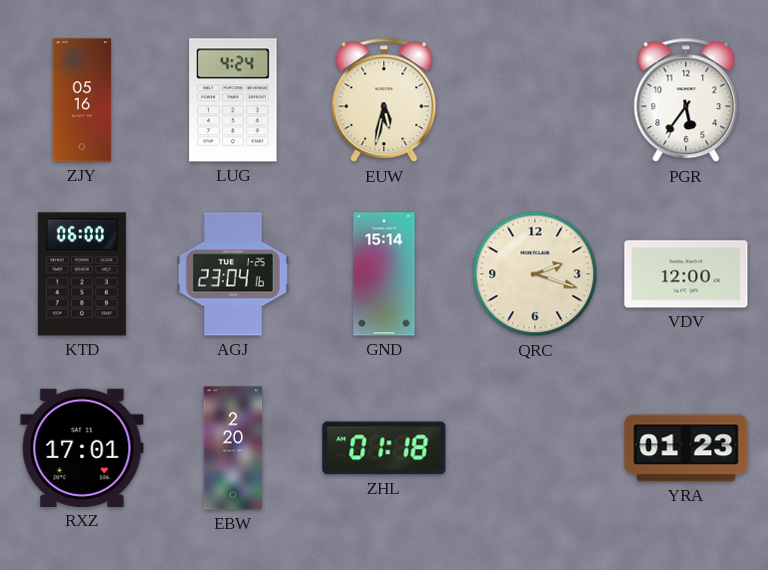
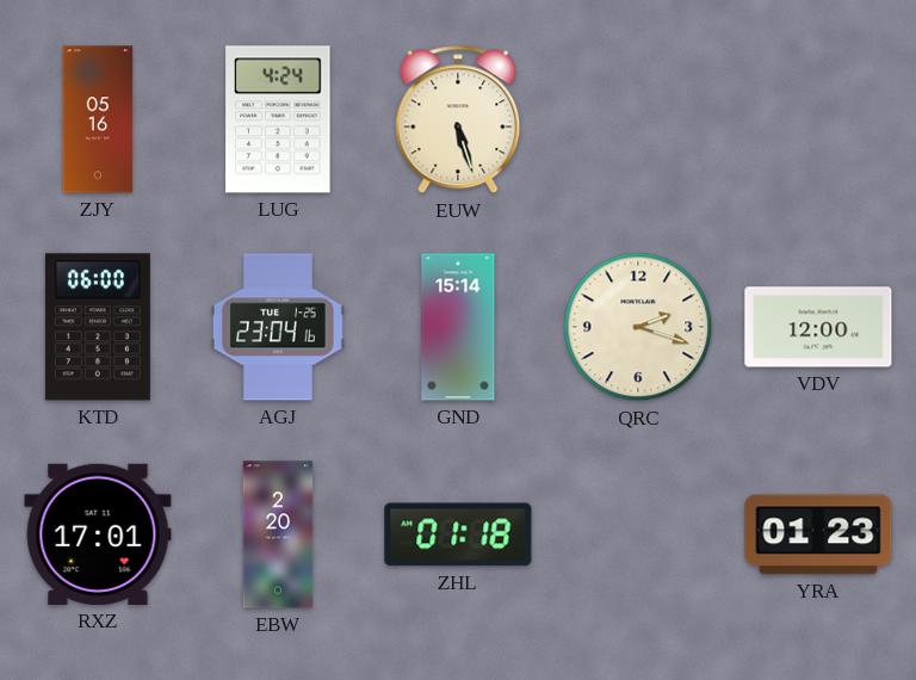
EUW: 5:32 -> 5:27
PGR: 5:36 -> none
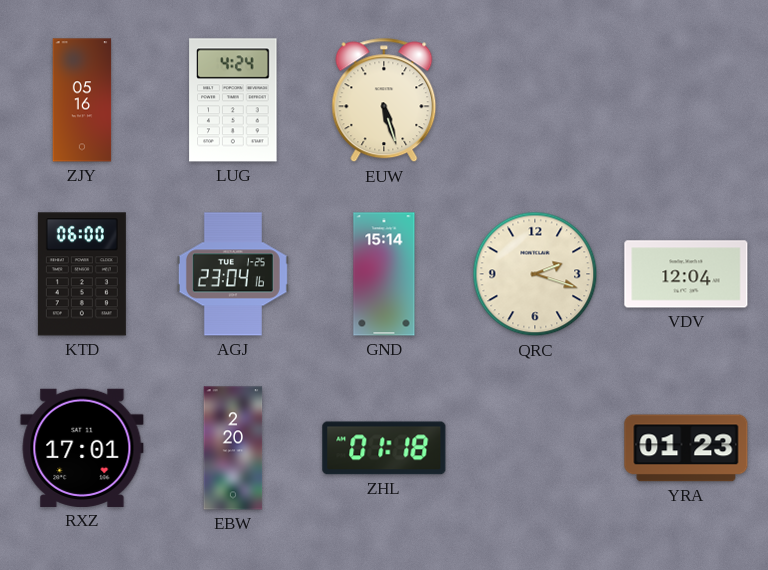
VDV: 12:00 -> 12:04
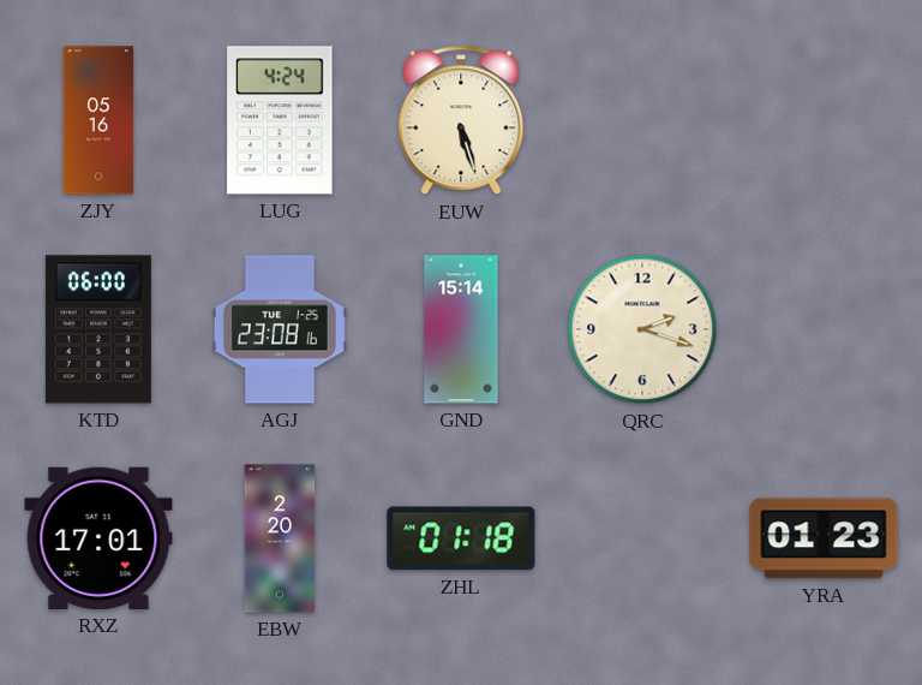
AGJ: 23:04 -> 23:08
VDV: 12:04 -> none
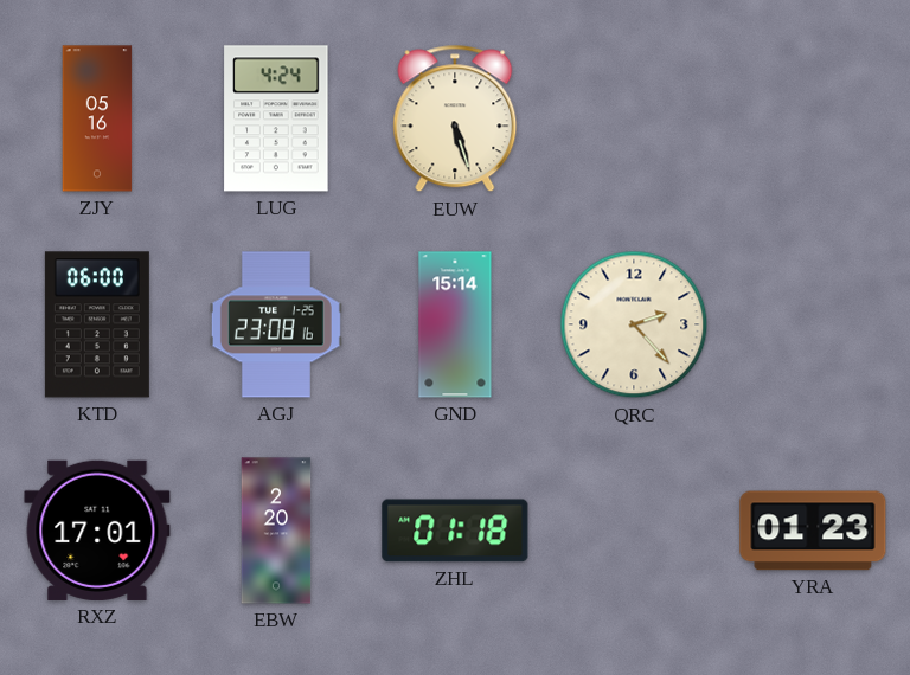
QRC: 2:18 -> 2:23
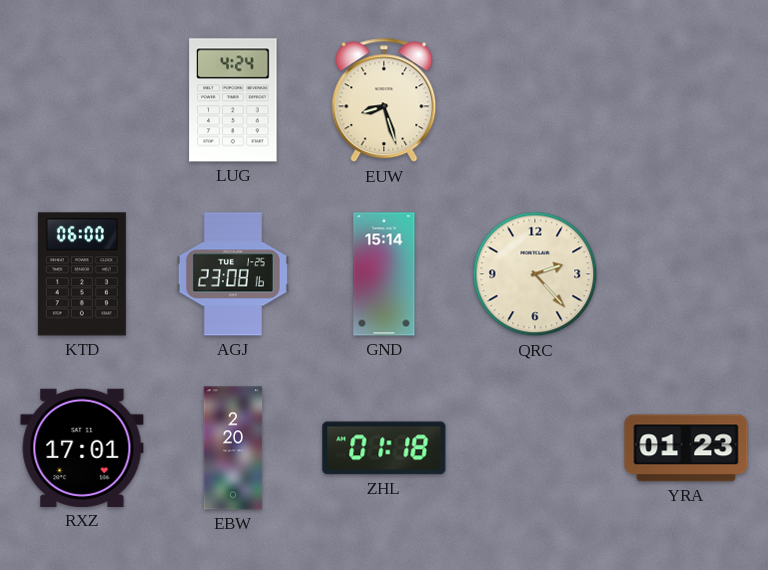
ZJY: 05:16 -> none
EUW: 5:27 -> 8:27
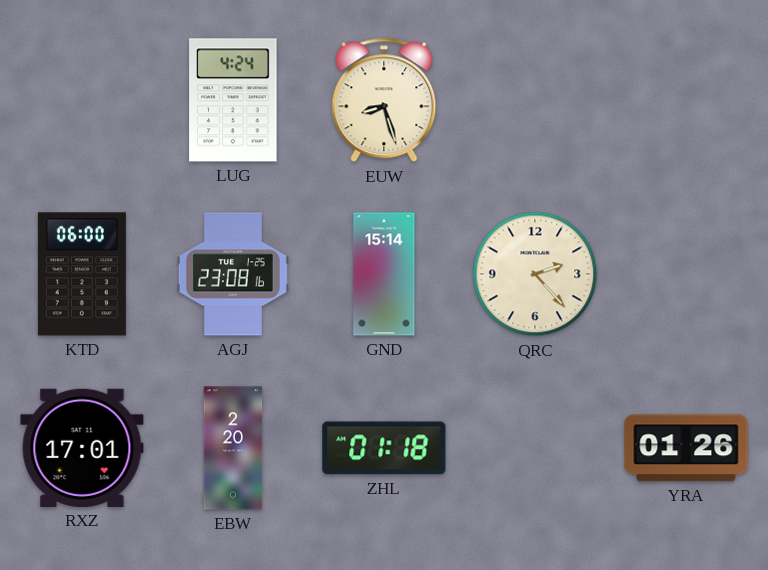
YRA: 01:23 -> 01:26
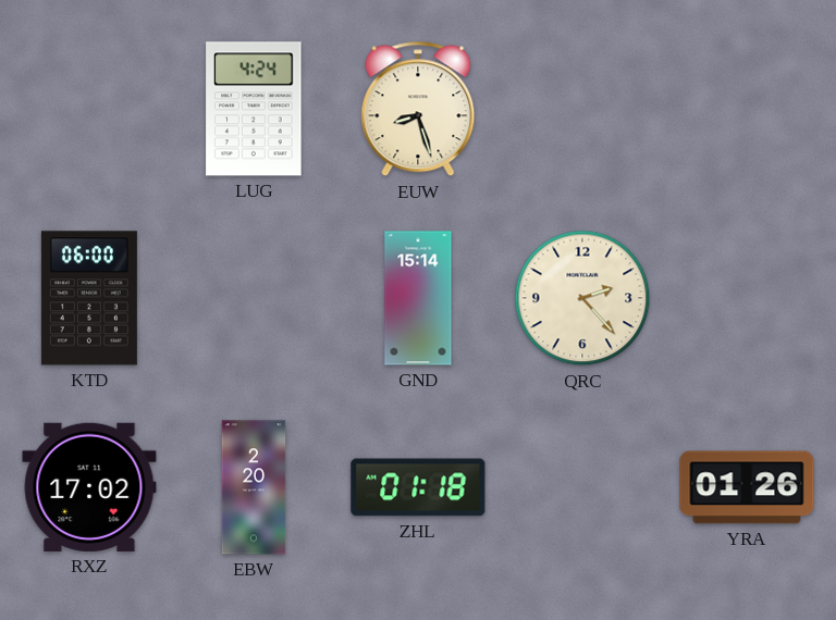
AGJ: 23:08 -> none
RXZ: 17:01 -> 17:02
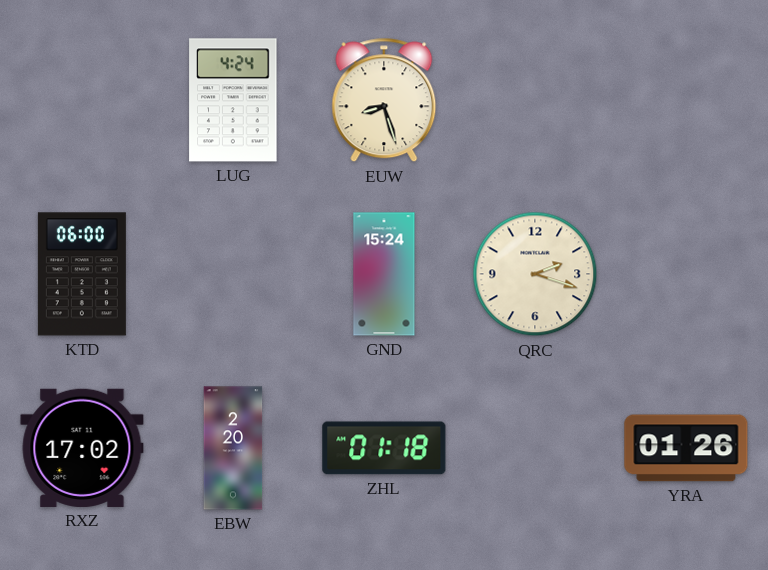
GND: 15:14 -> 15:24
QRC: 2:23 -> 2:18
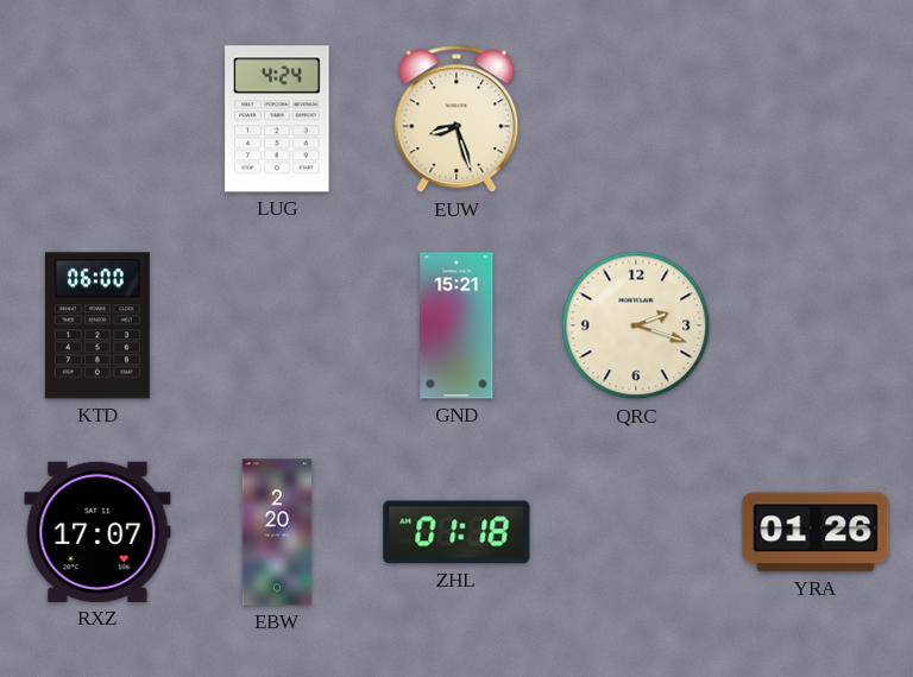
GND: 15:24 -> 15:21
RXZ: 17:02 -> 17:07
